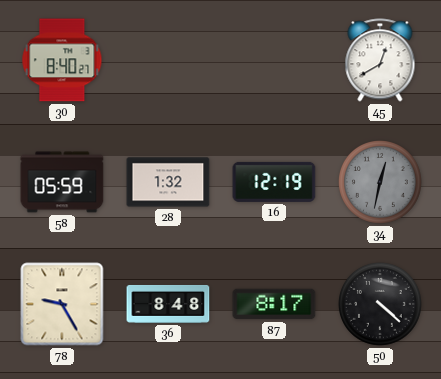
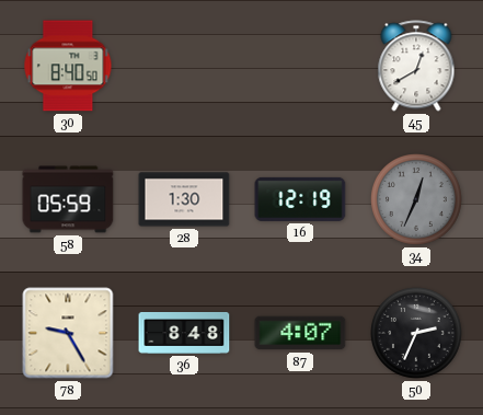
30: 8:40:27 -> 8:40:50
28: 1:32 -> 1:30
34: 12:32 -> 12:34
87: 8:17 -> 4:07
50: 4:22 -> 2:34
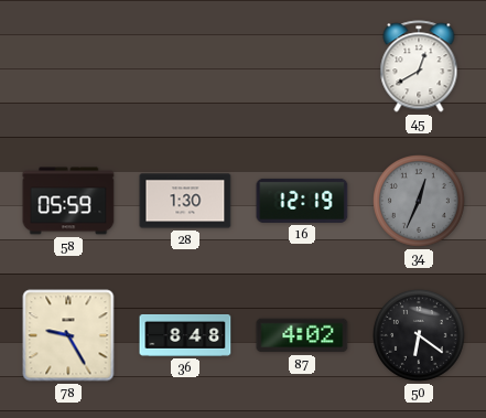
30: 8:40 -> none
87: 4:07 -> 4:02
50: 2:34 -> 6:21
